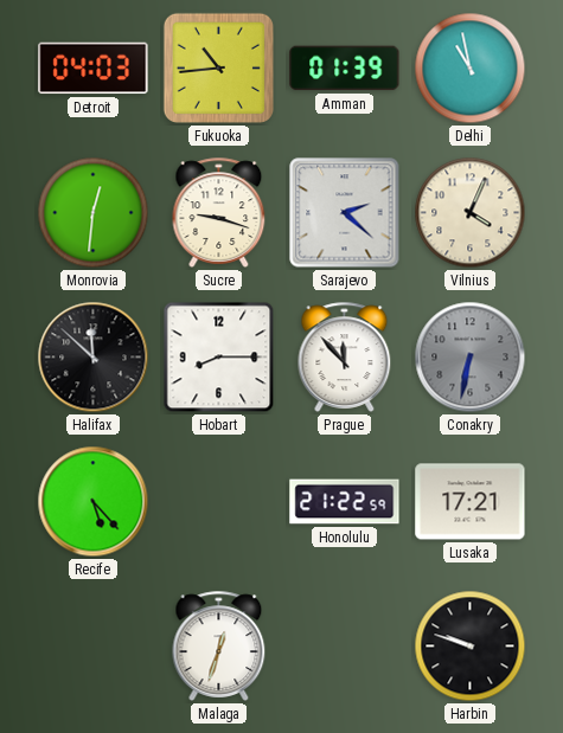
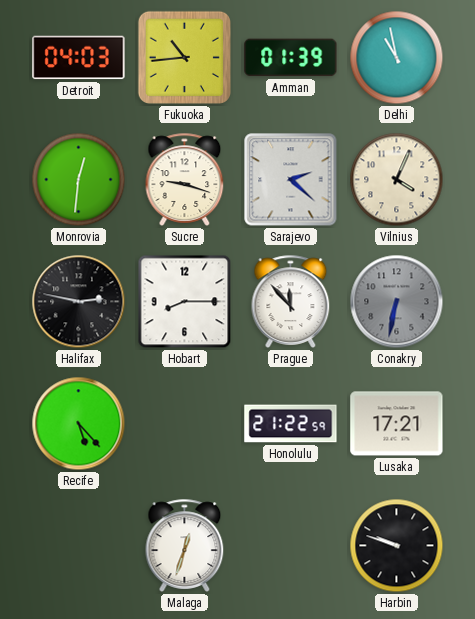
Halifax: 11:52 -> 2:47
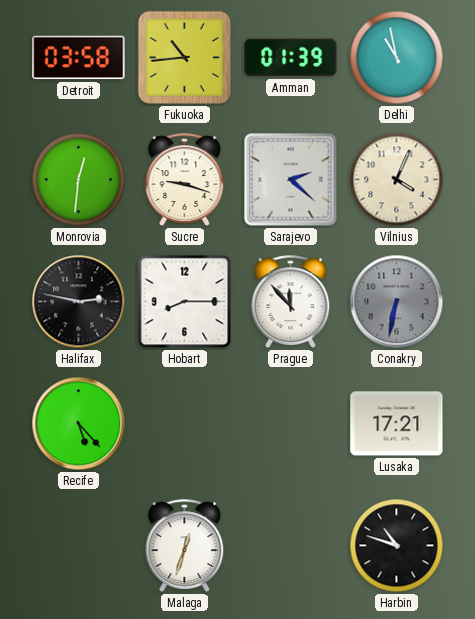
Detroit: 04:03 -> 03:58
Honolulu: 21:22 -> none
Harbin: 9:48 -> 10:48
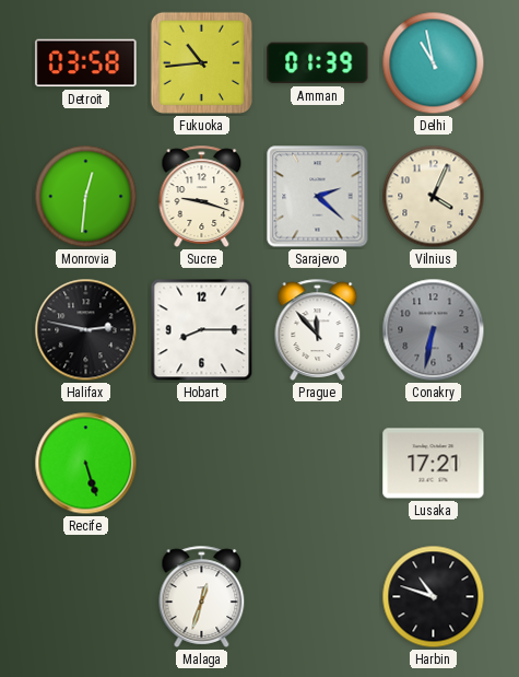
Recife: 5:23 -> 5:27
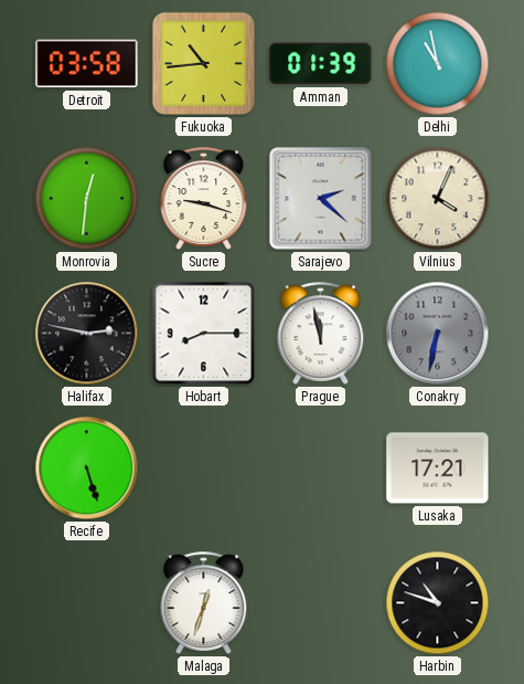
Prague: 11:53 -> 11:58
